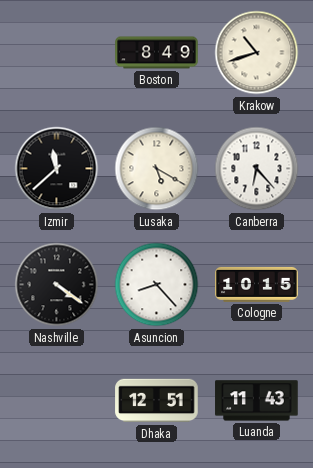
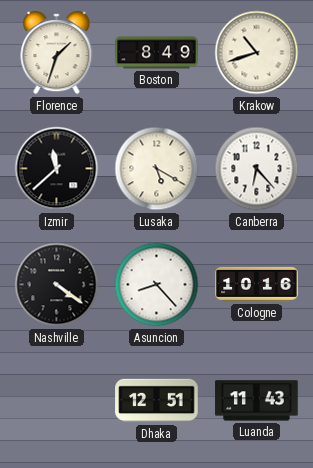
Florence: none -> 1:33
Cologne: 10:15 -> 10:16
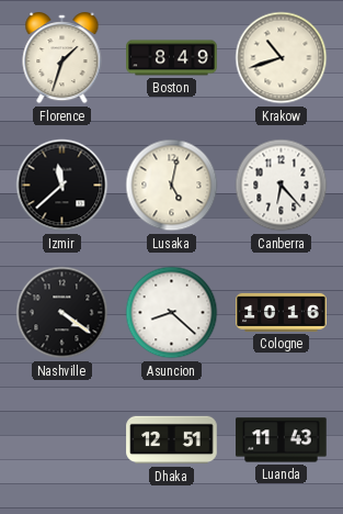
Lusaka: 5:20 -> 5:02
Asuncion: 8:23 -> 8:22
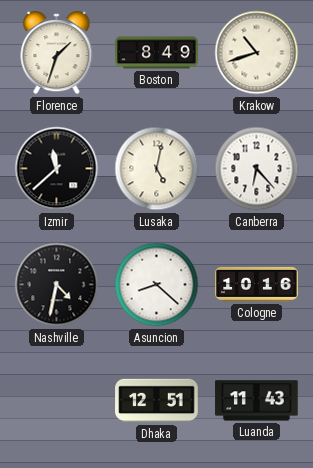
Nashville: 4:21 -> 4:32
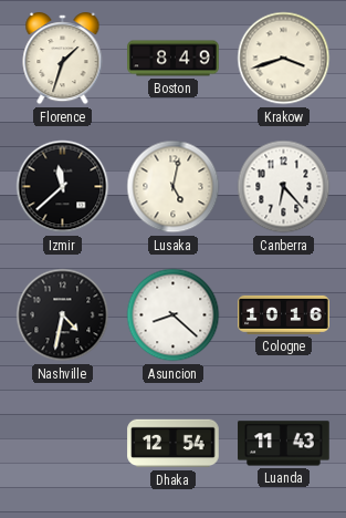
Krakow: 10:42 -> 3:42
Dhaka: 12:51 -> 12:54
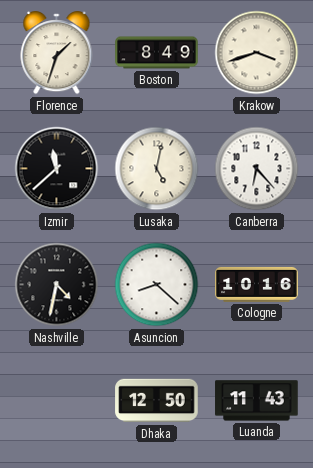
Dhaka: 12:54 -> 12:50
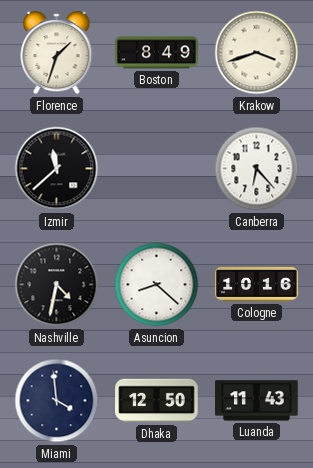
Lusaka: 5:02 -> none
Miami: none -> 3:59
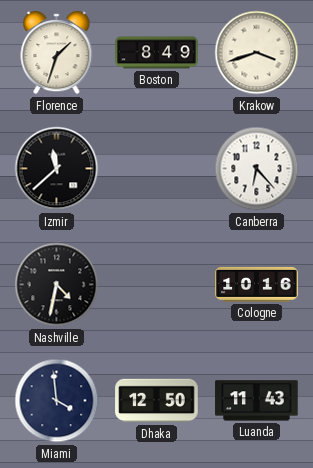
Asuncion: 8:22 -> none
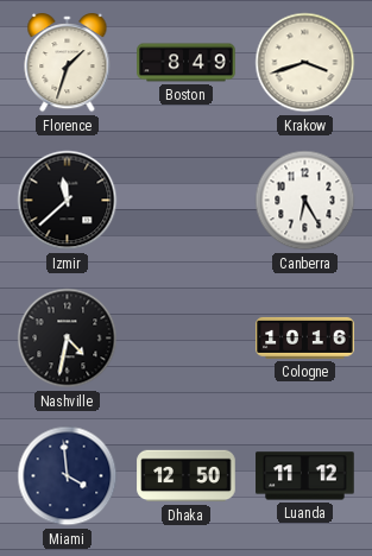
Canberra: 6:23 -> 6:25
Luanda: 11:43 -> 11:12
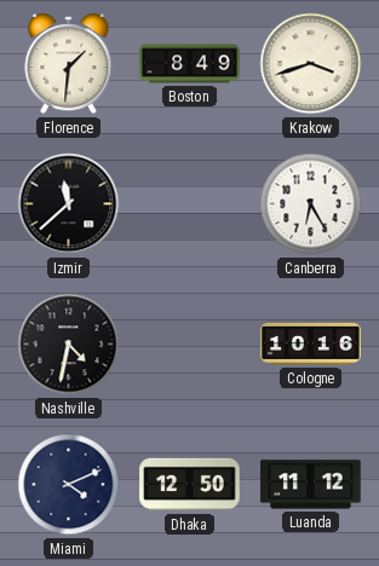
Florence: 1:33 -> 1:31
Miami: 3:59 -> 4:11
